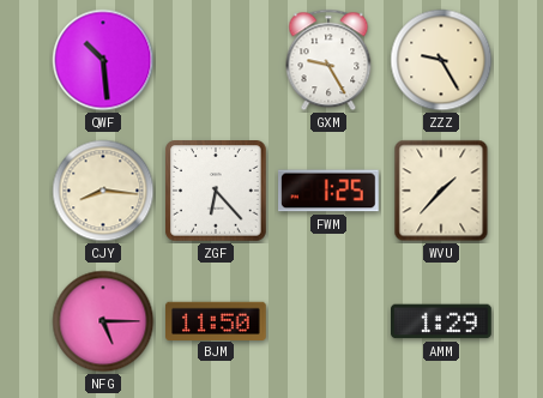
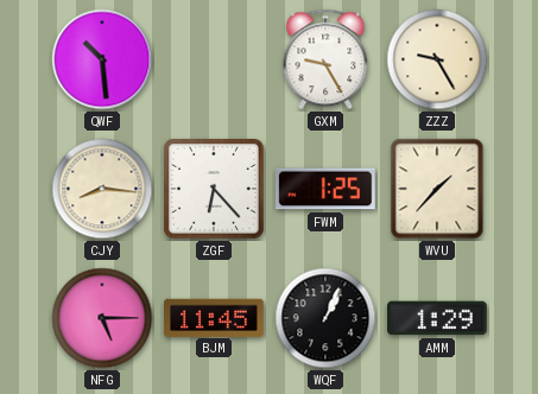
BJM: 11:50 -> 11:45
WQF: none -> 1:04
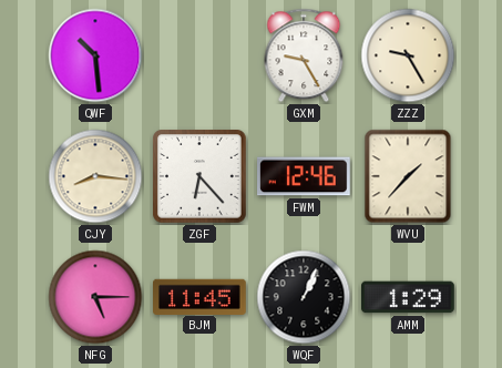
FWM: 1:25 -> 12:46
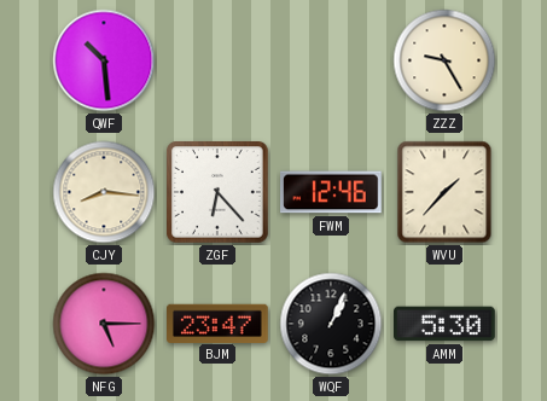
GXM: 9:25 -> none
BJM: 11:45 -> 23:47
AMM: 1:29 -> 5:30
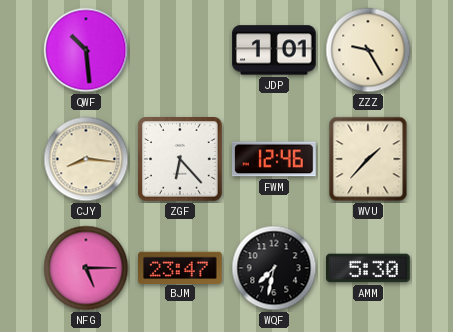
JDP: none -> 1:01
WQF: 1:04 -> 7:32
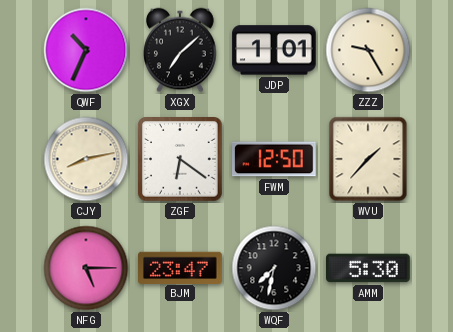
QWF: 10:29 -> 10:34
XGX: none -> 7:08
CJY: 8:16 -> 8:13
ZGF: 6:23 -> 6:21
FWM: 12:46 -> 12:50
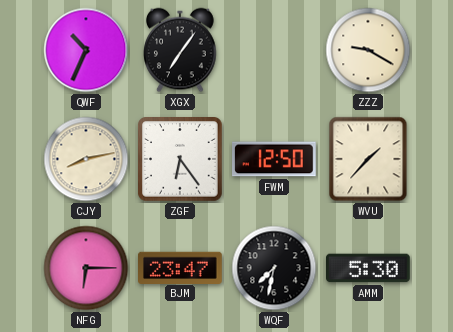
XGX: 7:08 -> 7:06
JDP: 1:01 -> none
ZZZ: 9:25 -> 9:20
ZGF: 6:21 -> 6:24
NFG: 5:15 -> 6:15
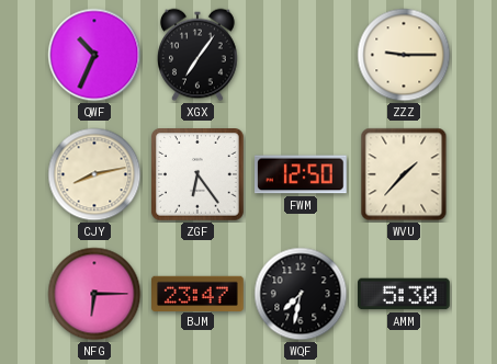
ZZZ: 9:20 -> 9:15
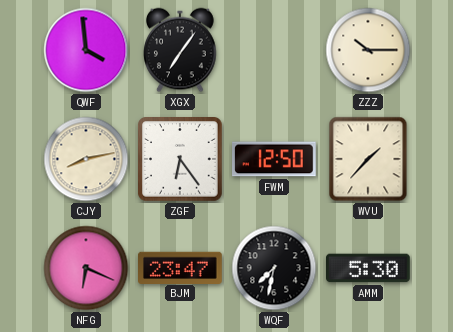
QWF: 10:34 -> 3:59
ZZZ: 9:15 -> 10:15
NFG: 6:15 -> 6:19
